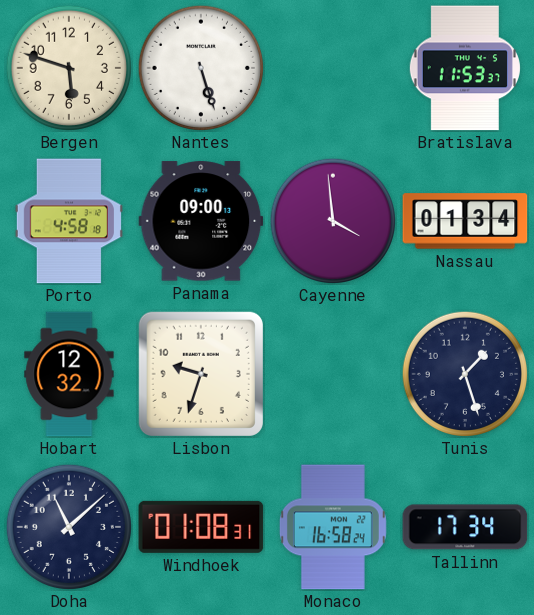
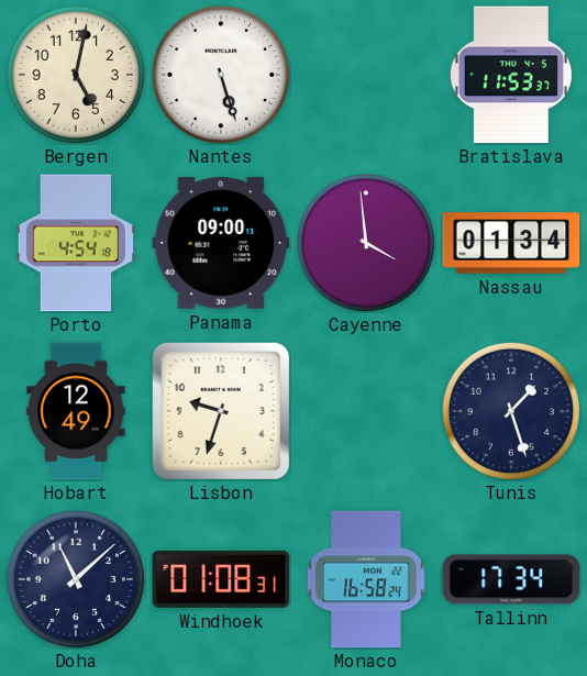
Bergen: 5:48 -> 5:02
Porto: 4:58 -> 4:54
Hobart: 12:32 -> 12:49
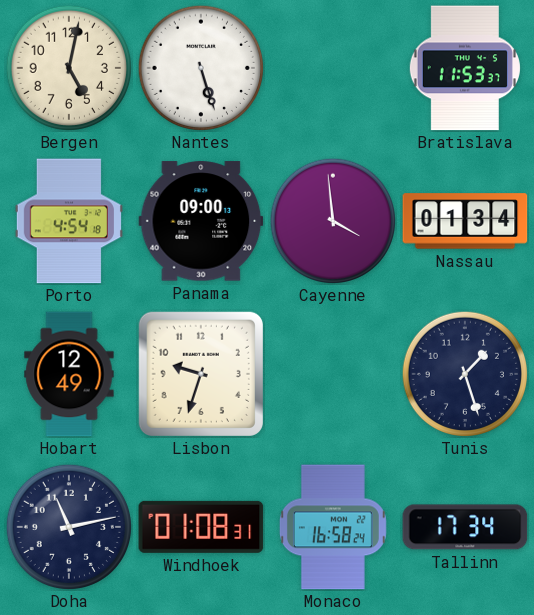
Doha: 11:08 -> 11:13
